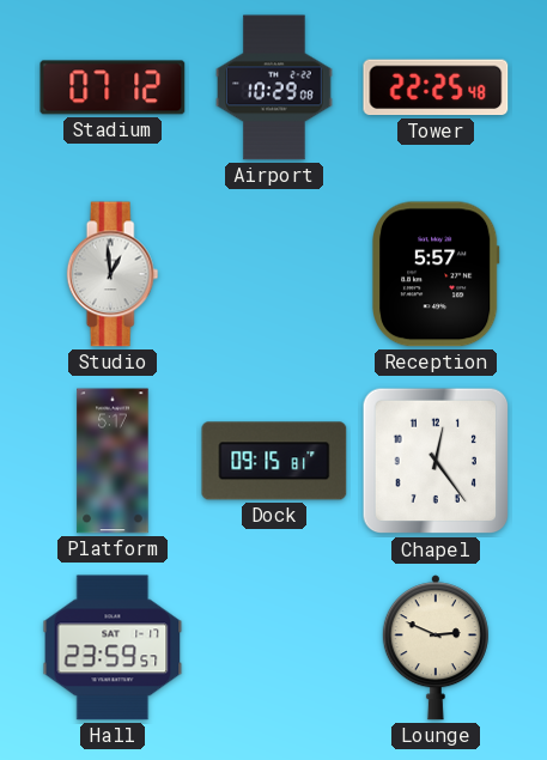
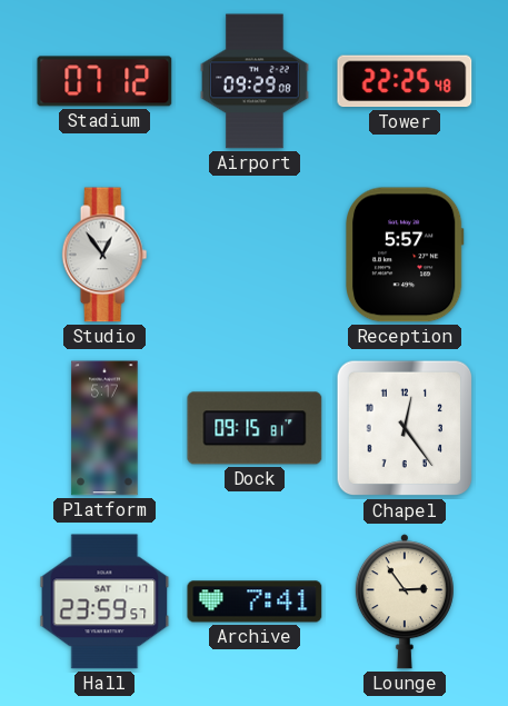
Airport: 10:29 -> 09:29
Studio: 12:59 -> 12:54
Archive: none -> 7:41
Lounge: 2:49 -> 2:54
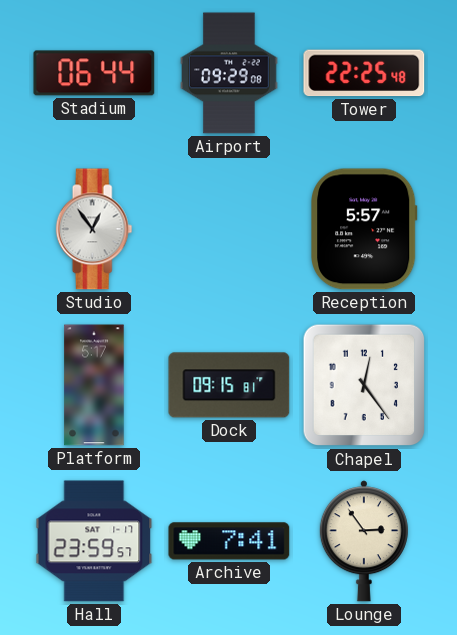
Stadium: 07:12 -> 06:44
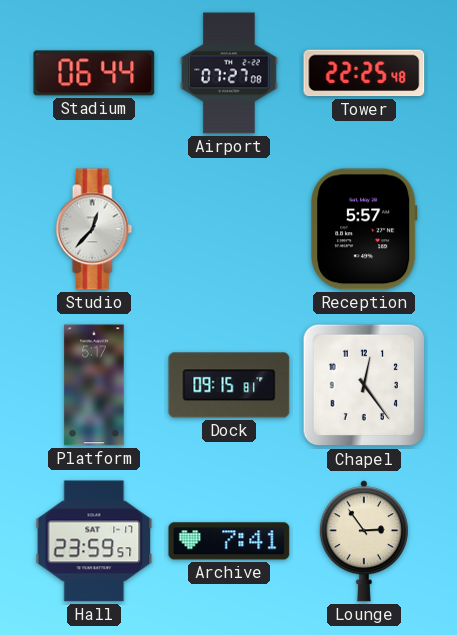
Airport: 09:29 -> 07:27
Studio: 12:54 -> 12:37
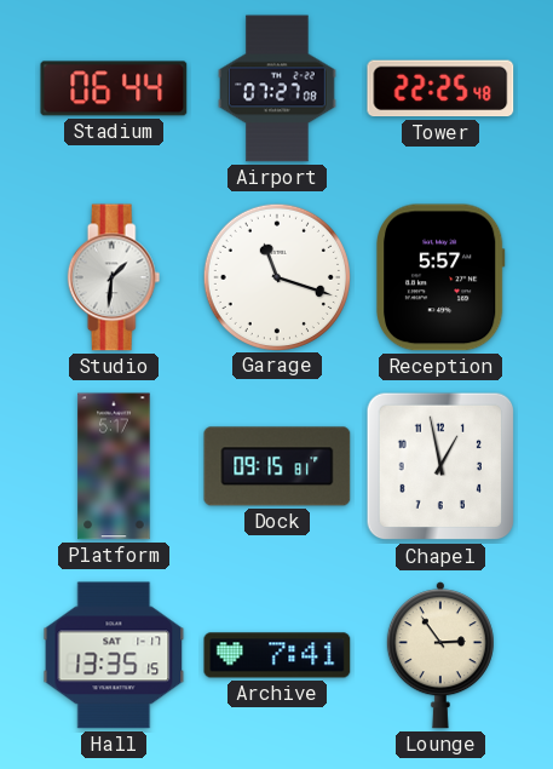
Studio: 12:37 -> 1:31
Garage: none -> 11:18
Chapel: 12:24 -> 12:58
Hall: 23:59 -> 13:35
